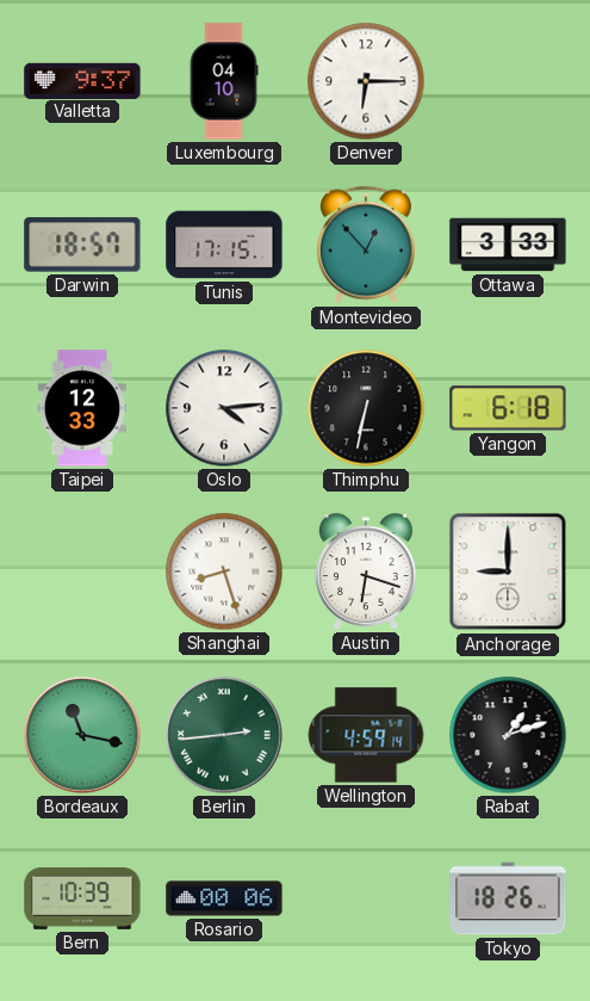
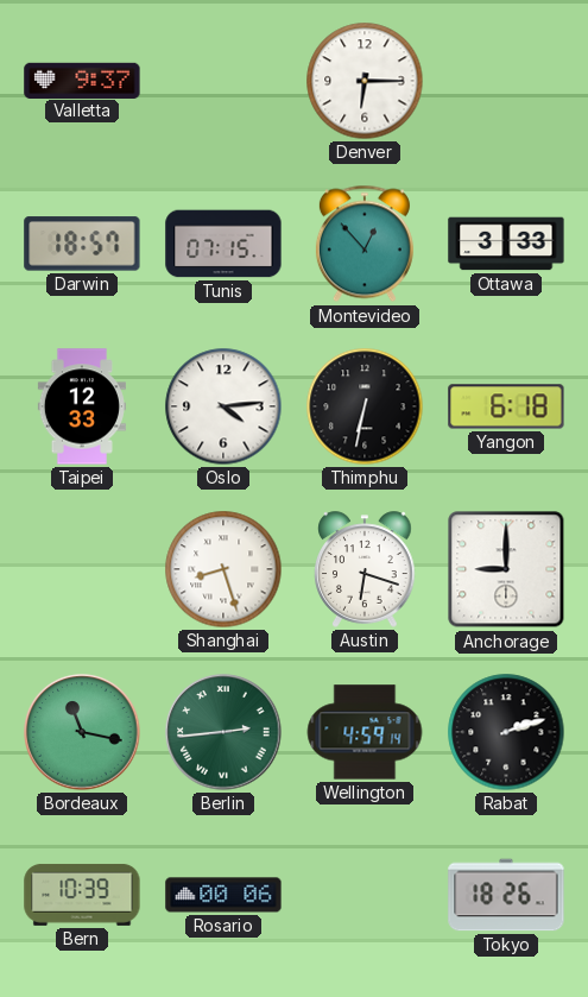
Luxembourg: 04:10 -> none
Tunis: 17:15 -> 07:15
Rabat: 1:12 -> 2:12
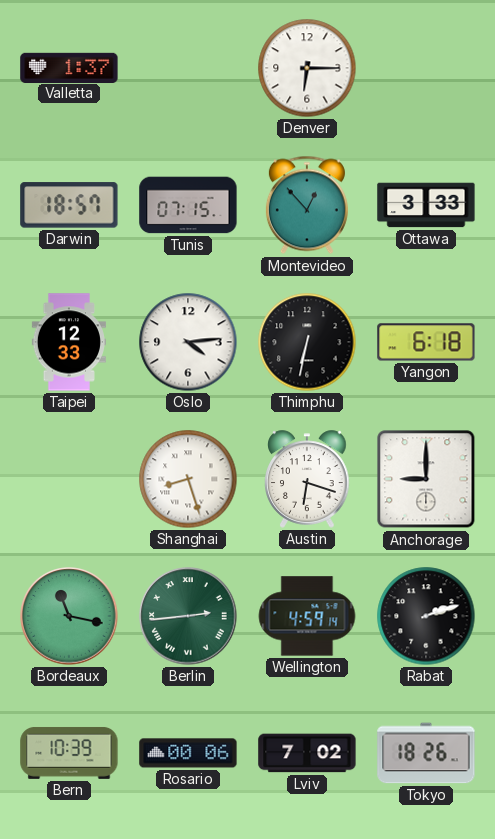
Valletta: 9:37 -> 1:37
Lviv: none -> 7:02
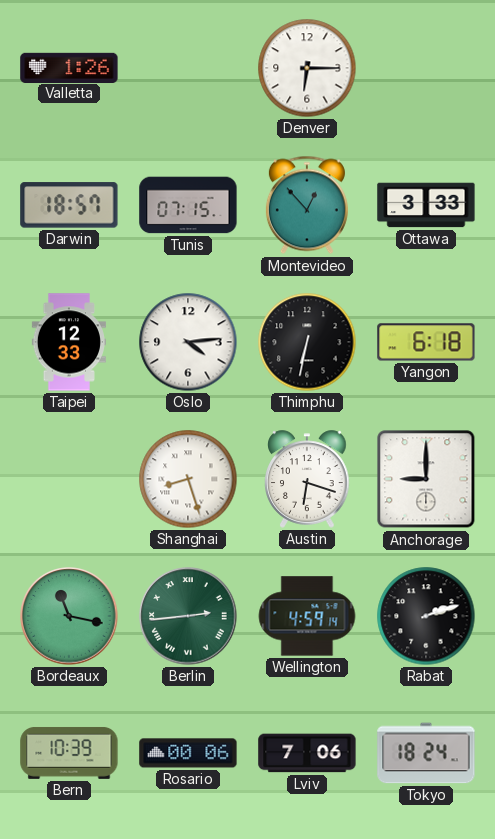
Valletta: 1:37 -> 1:26
Lviv: 7:02 -> 7:06
Tokyo: 18:26 -> 18:24
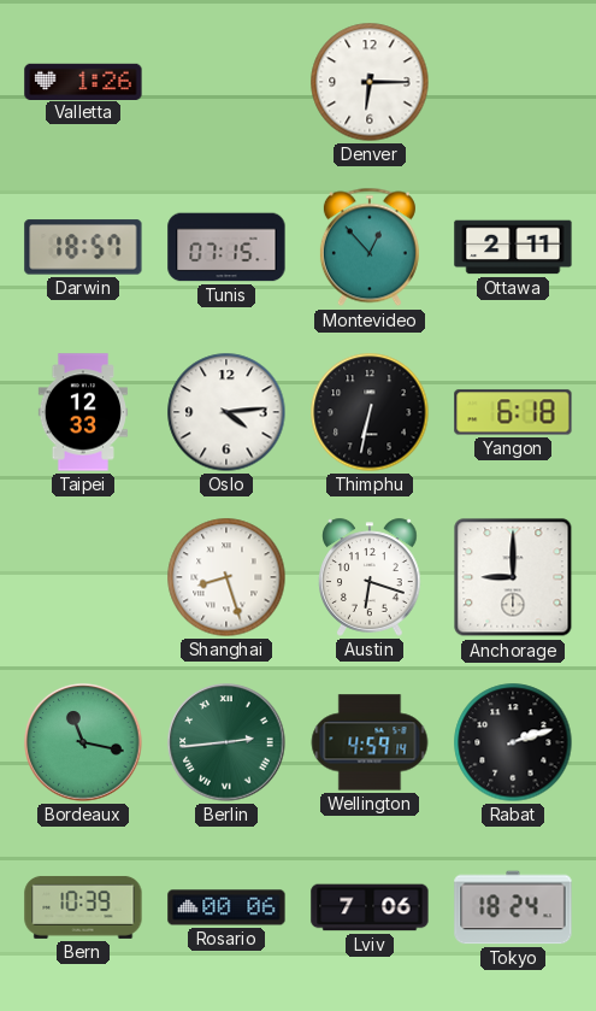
Ottawa: 3:33 -> 2:11
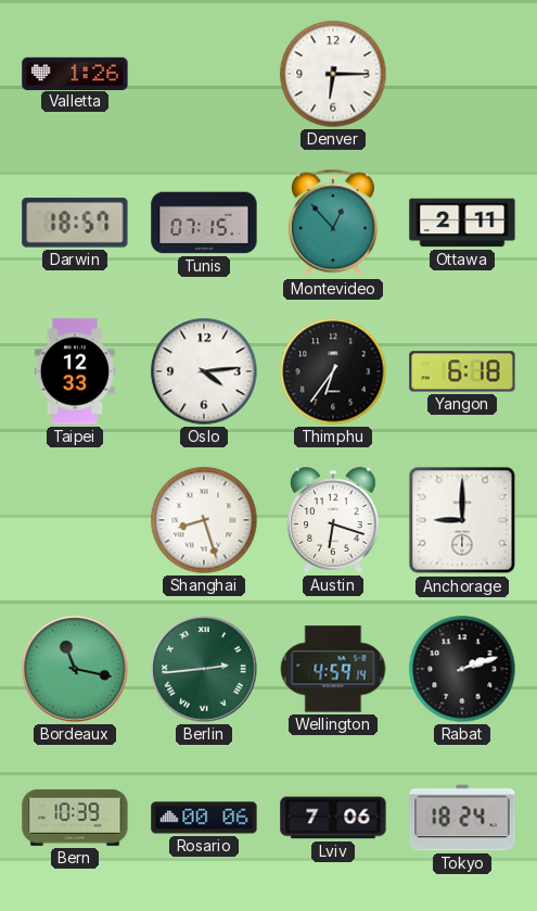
Thimphu: 6:32 -> 6:36
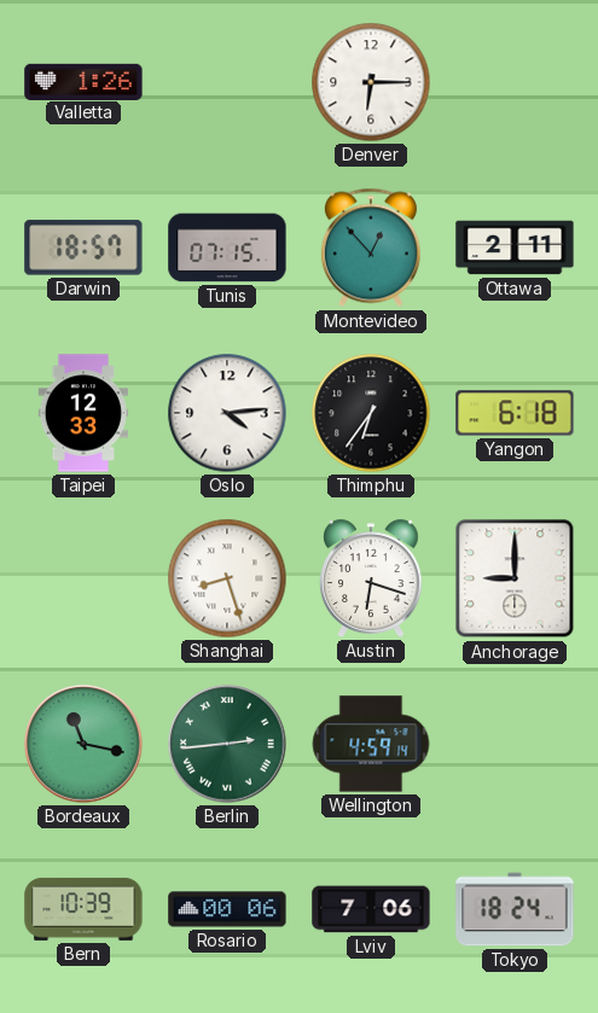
Rabat: 2:12 -> none
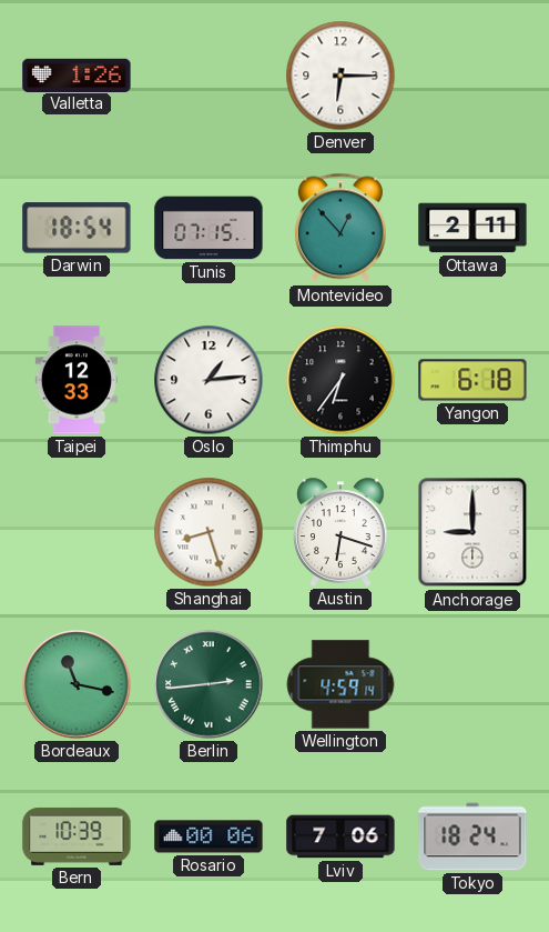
Darwin: 18:57 -> 18:54
Oslo: 4:14 -> 1:14
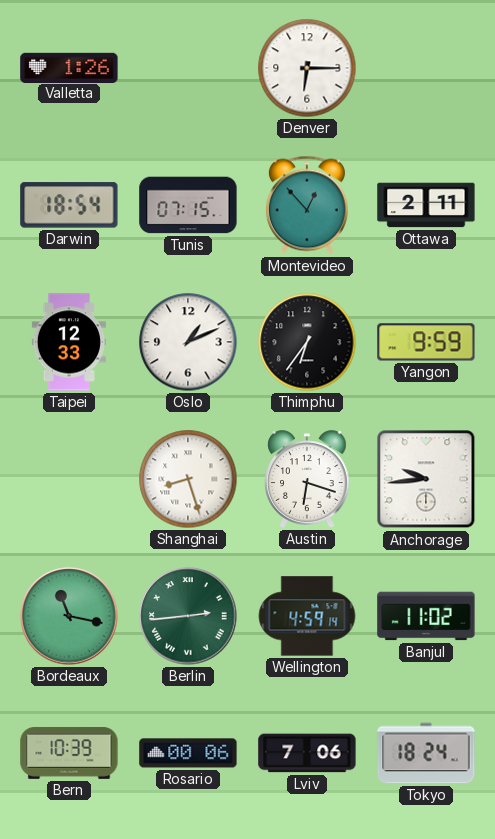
Oslo: 1:14 -> 1:11
Yangon: 6:18 -> 9:59
Anchorage: 9:00 -> 9:44
Banjul: none -> 11:02
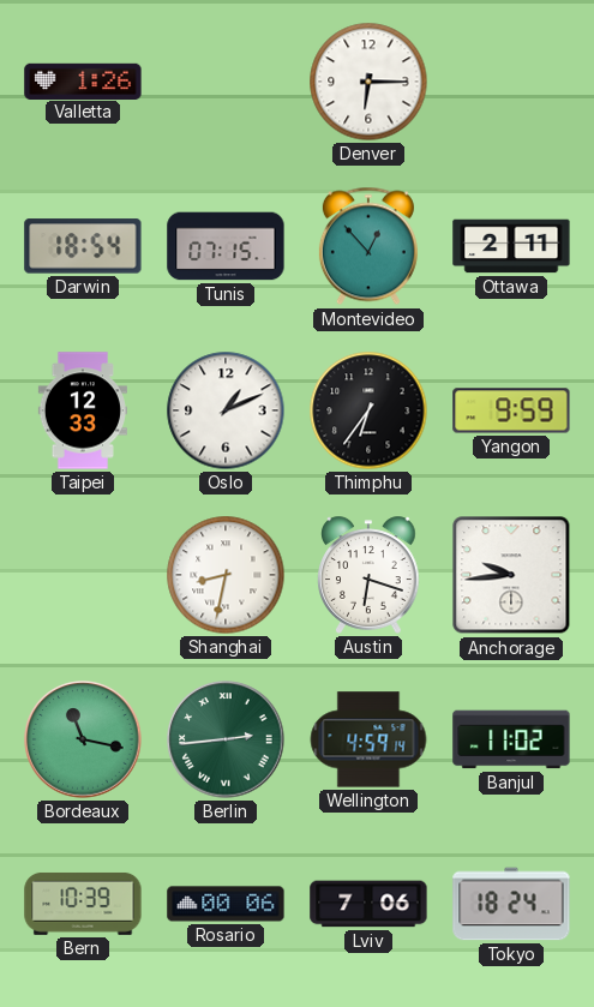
Shanghai: 8:27 -> 8:32
